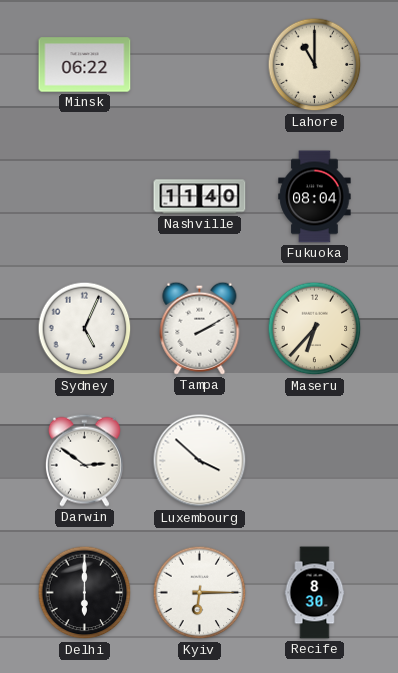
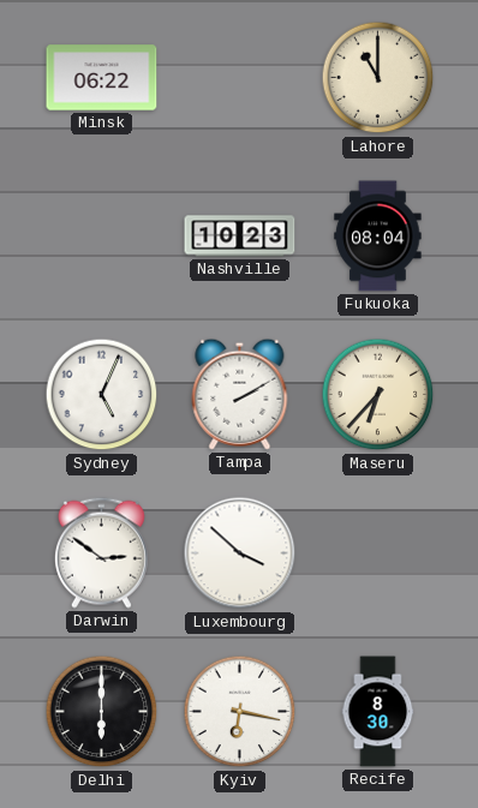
Nashville: 11:40 -> 10:23
Kyiv: 6:15 -> 6:17
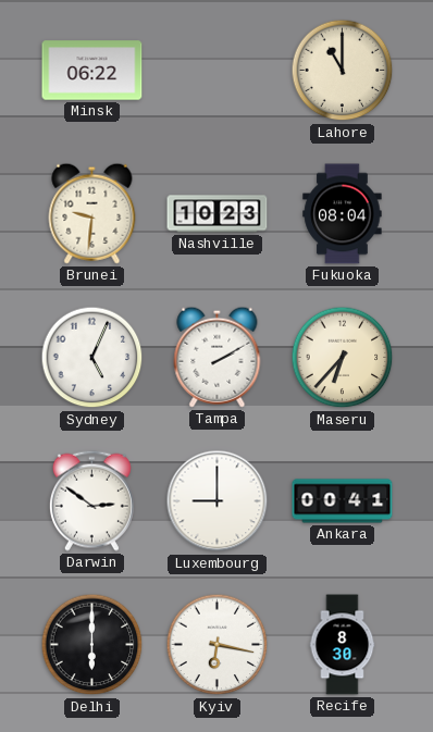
Brunei: none -> 9:31
Luxembourg: 3:52 -> 9:00
Ankara: none -> 00:41
